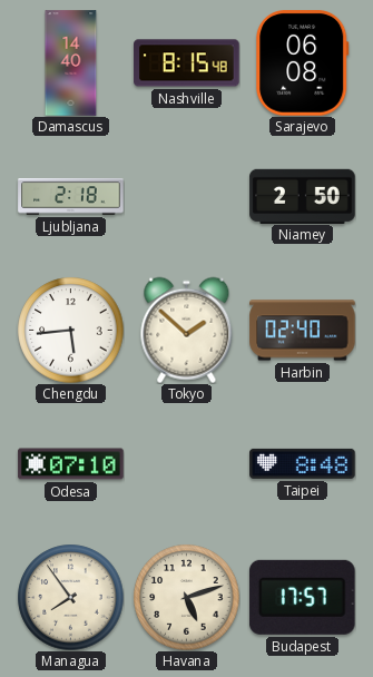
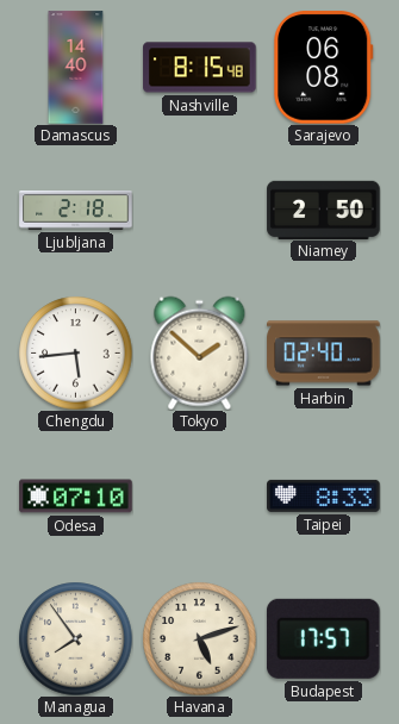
Taipei: 8:48 -> 8:33
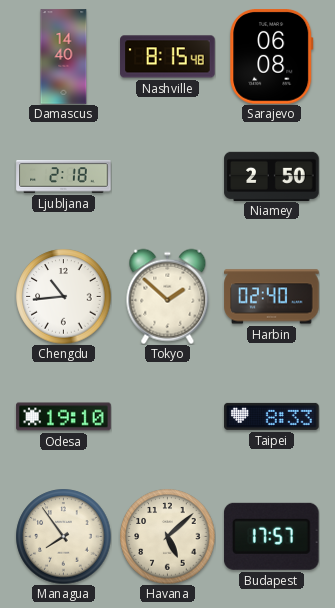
Chengdu: 5:44 -> 10:44
Odesa: 07:10 -> 19:10
Havana: 5:12 -> 5:08
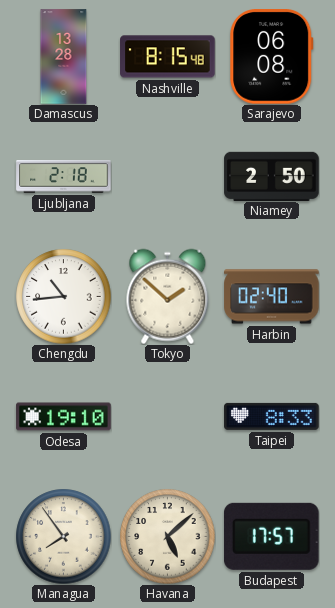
Damascus: 14:40 -> 13:28
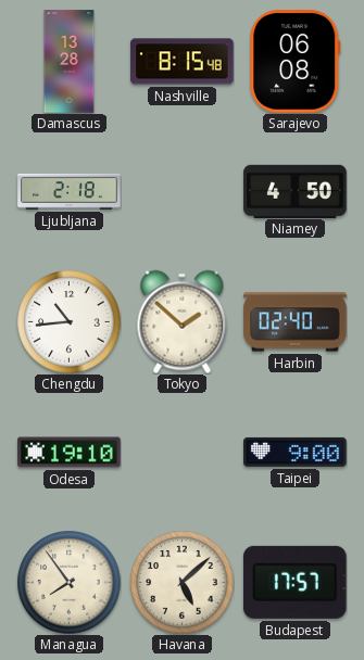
Niamey: 2:50 -> 4:50
Taipei: 8:33 -> 9:00
